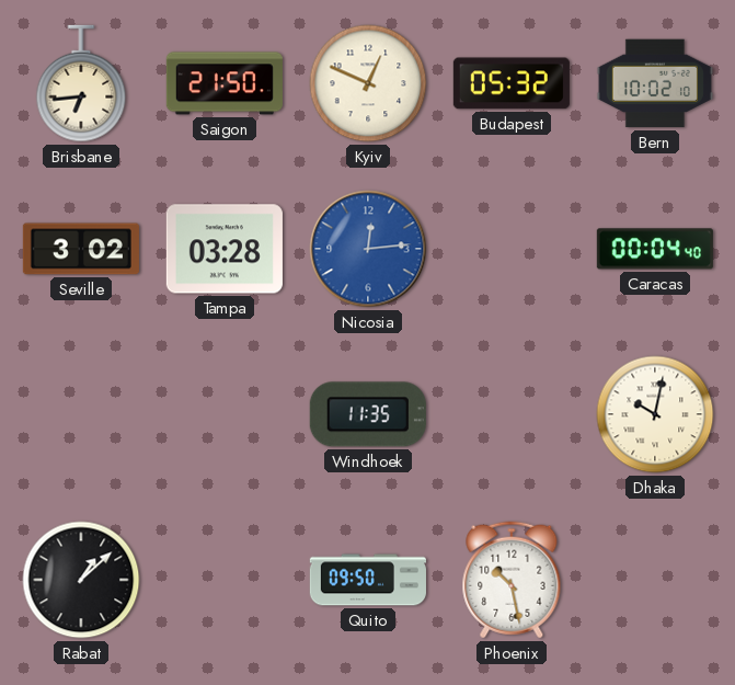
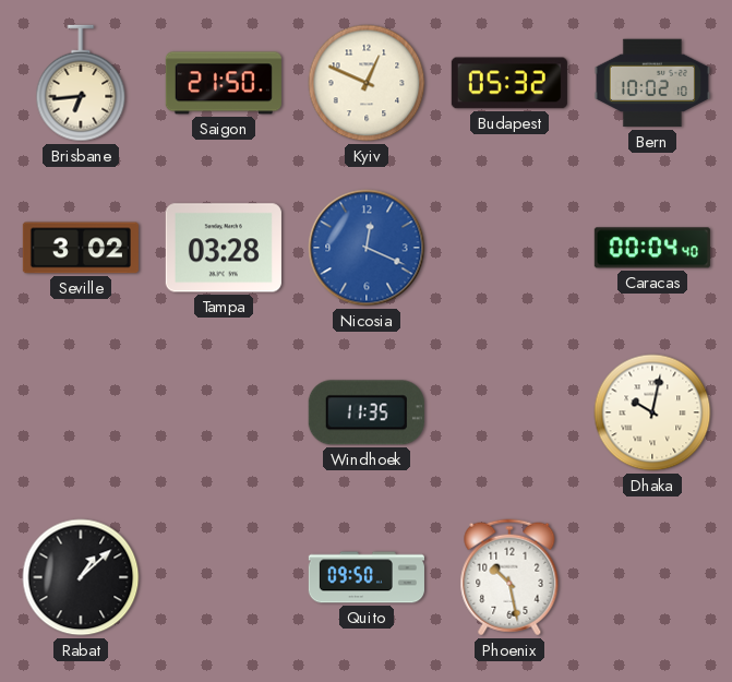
Nicosia: 12:14 -> 12:19
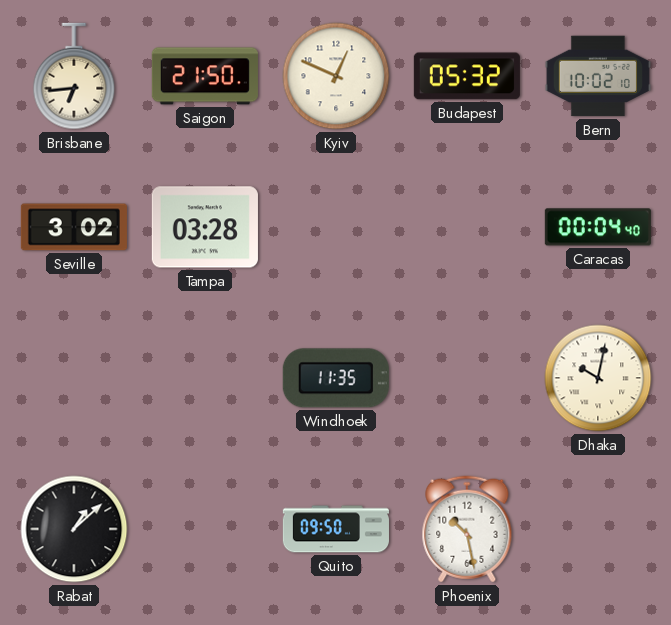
Nicosia: 12:19 -> none
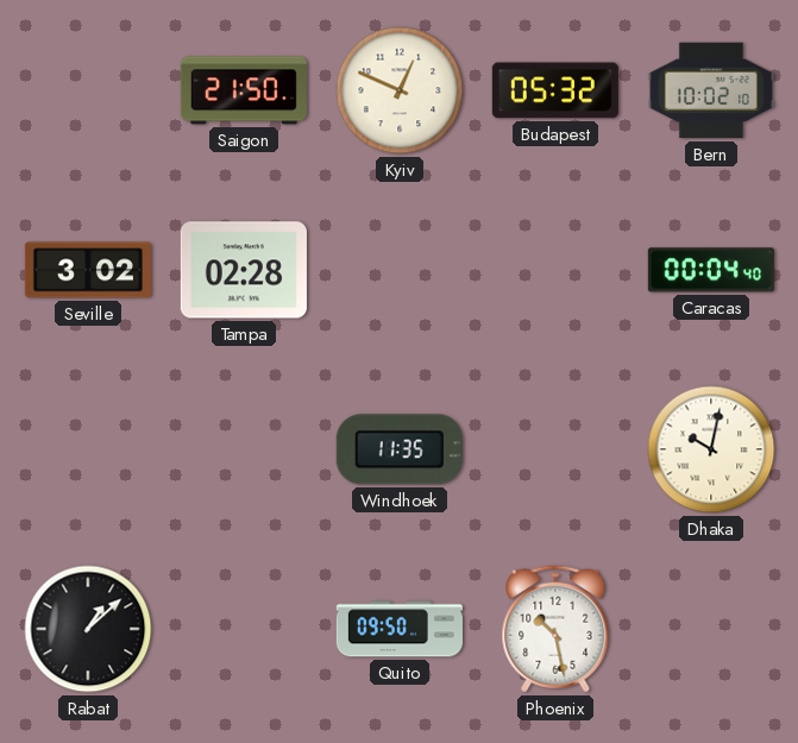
Brisbane: 6:44 -> none
Tampa: 03:28 -> 02:28
